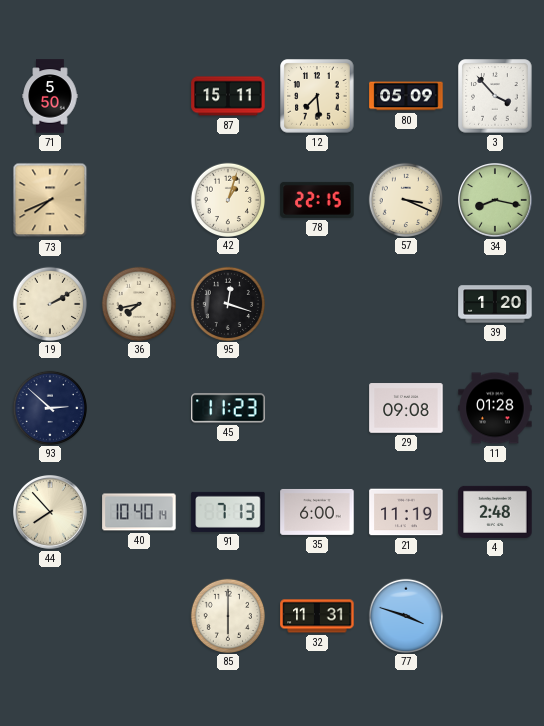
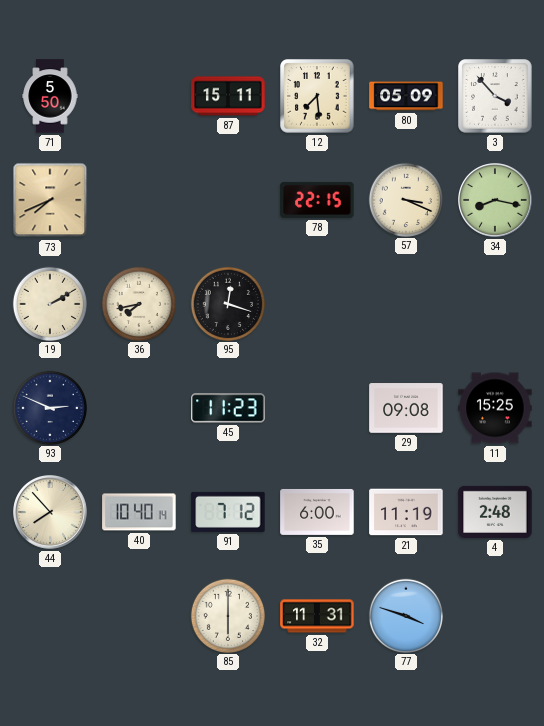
42: 1:03 -> none
39: 1:20 -> none
93: 2:52 -> 2:49
11: 01:28 -> 15:25
91: 7:13 -> 7:12
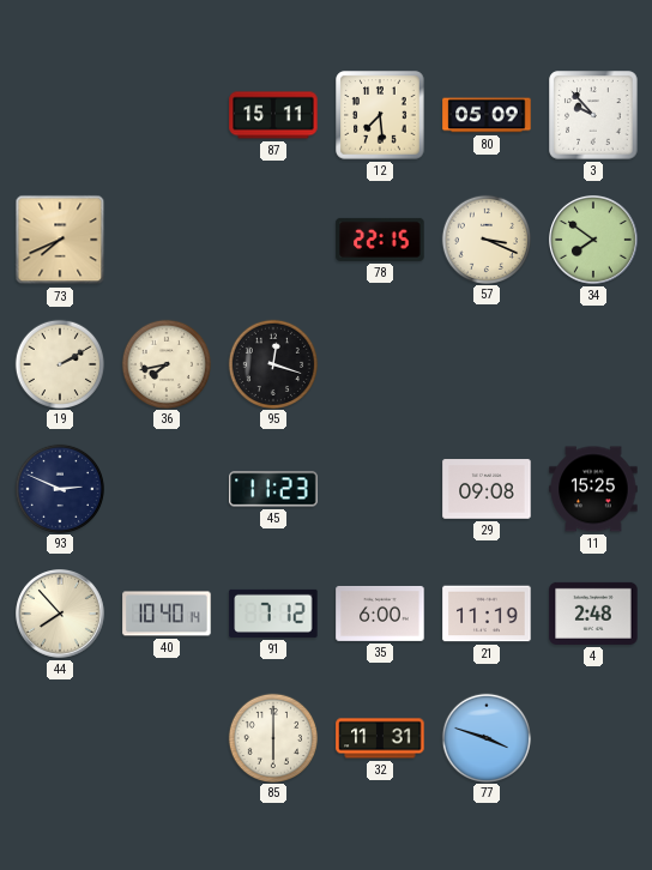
71: 5:50 -> none
3: 3:53 -> 9:53
34: 8:17 -> 7:51
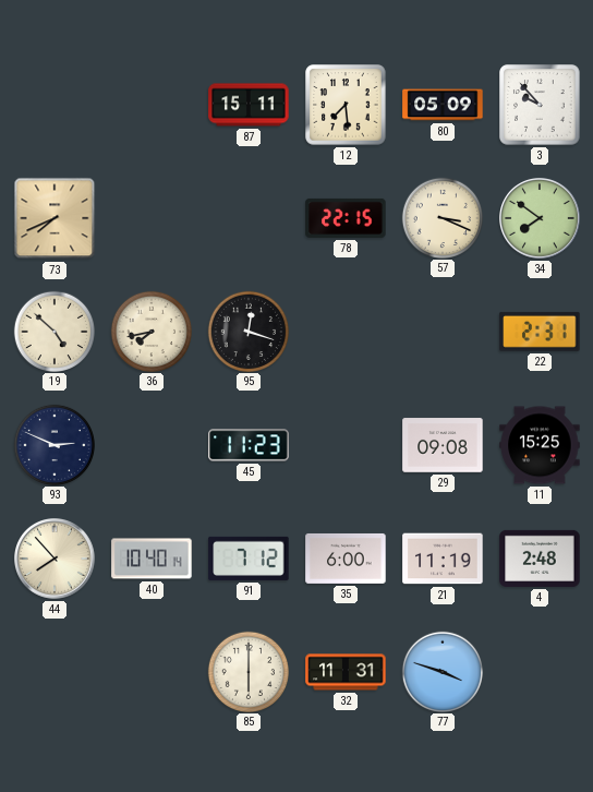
19: 2:10 -> 4:52
22: none -> 2:31
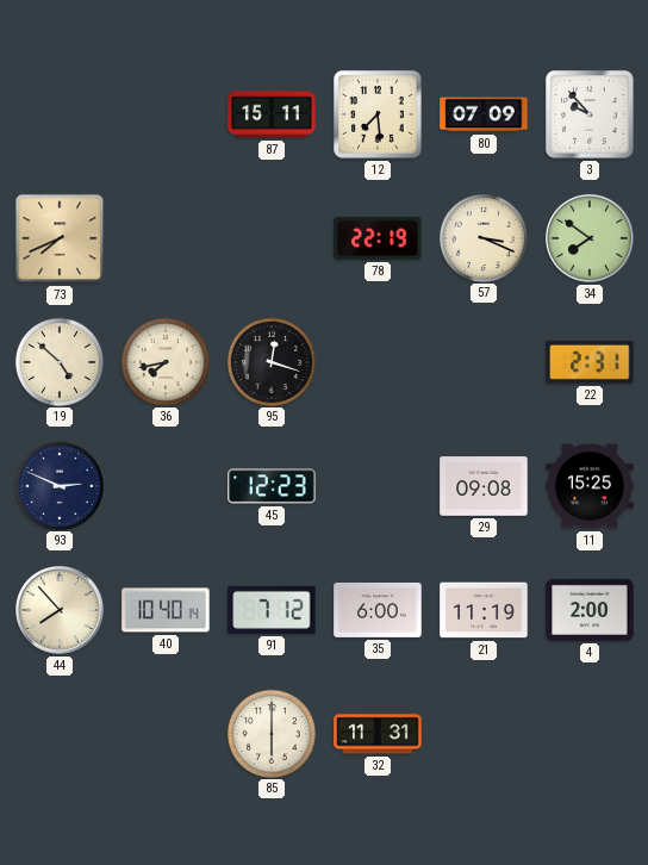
80: 05:09 -> 07:09
78: 22:15 -> 22:19
45: 11:23 -> 12:23
4: 2:48 -> 2:00
77: 3:48 -> none
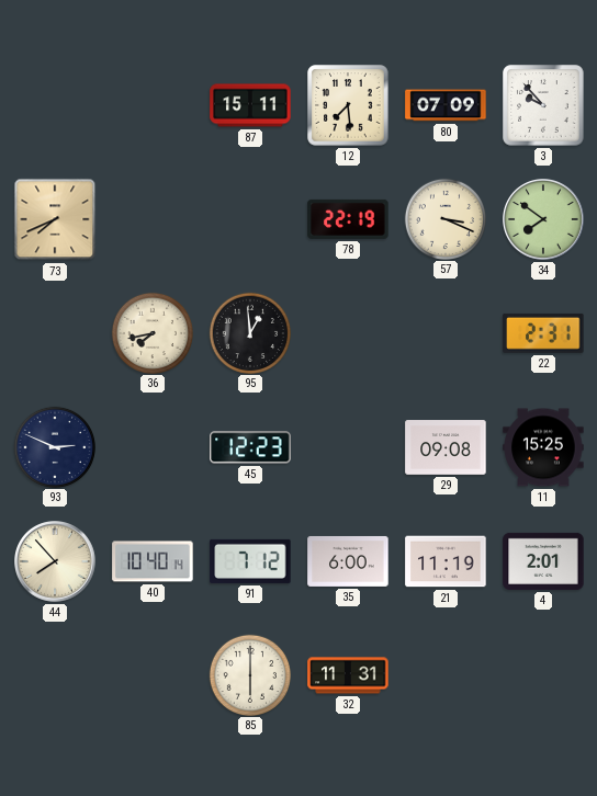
19: 4:52 -> none
95: 12:18 -> 12:59
4: 2:00 -> 2:01
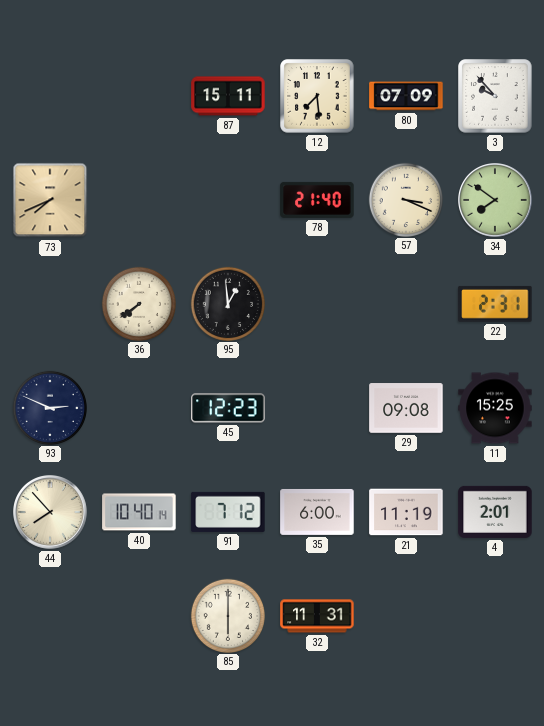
78: 22:19 -> 21:40
36: 7:43 -> 7:39
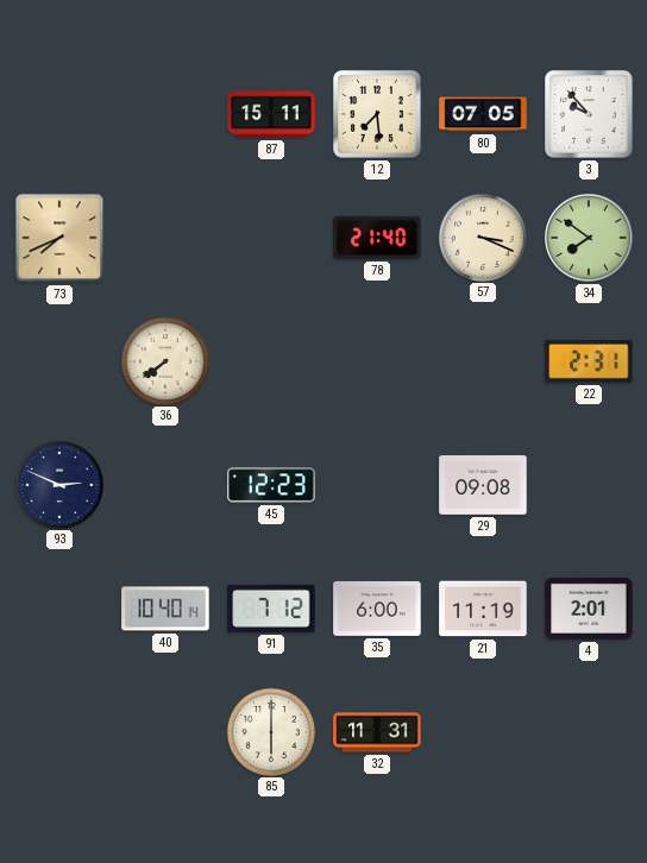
80: 07:09 -> 07:05
95: 12:59 -> none
11: 15:25 -> none
44: 7:53 -> none
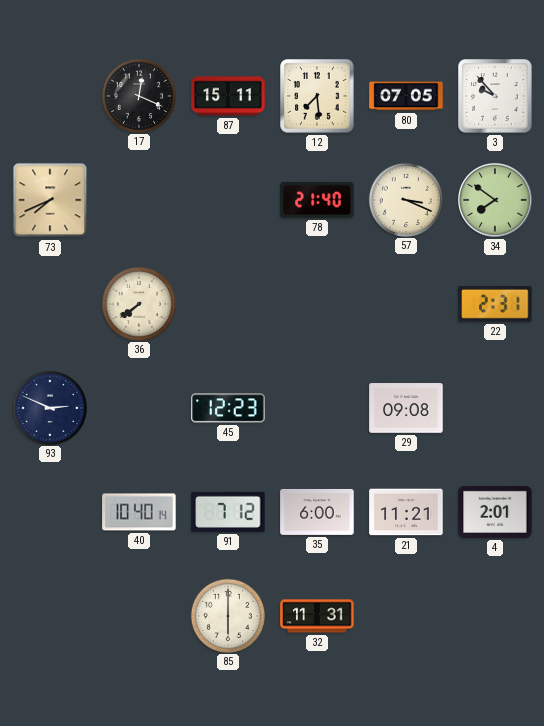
17: none -> 12:19
21: 11:19 -> 11:21
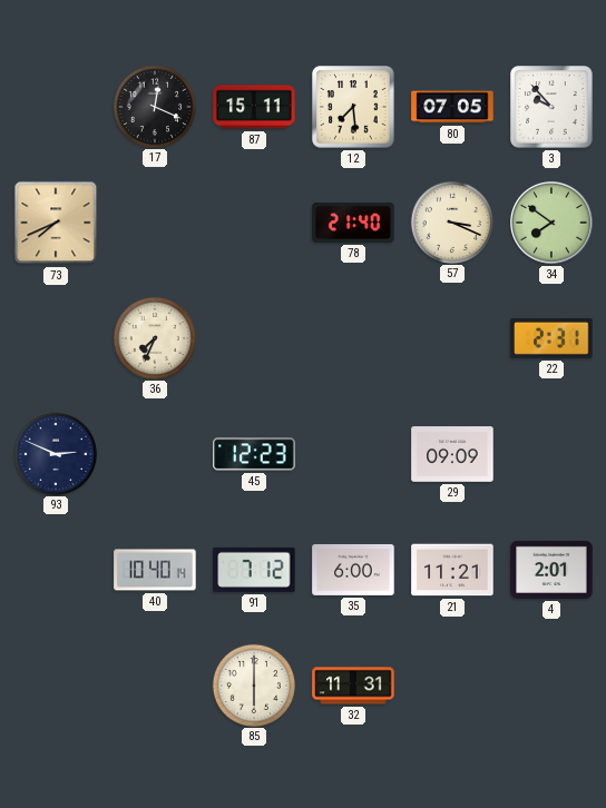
36: 7:39 -> 7:34
29: 09:08 -> 09:09
